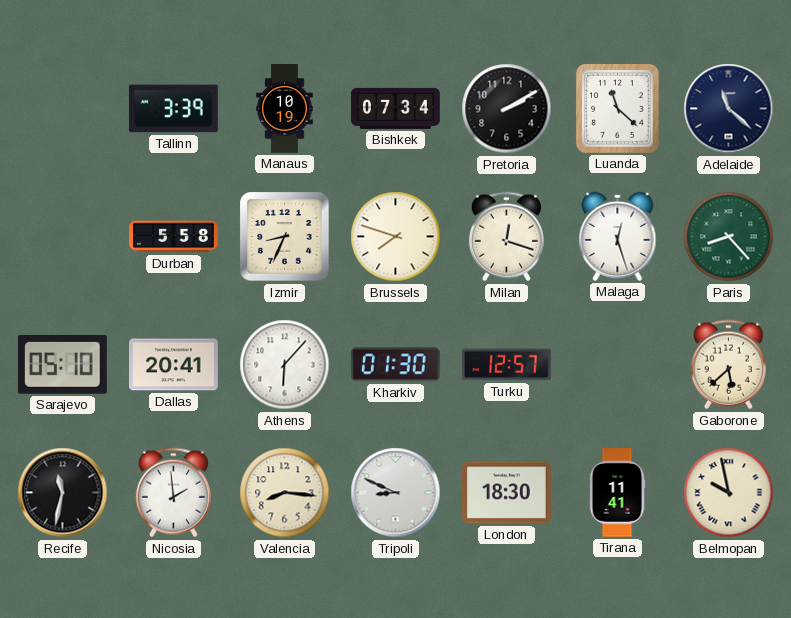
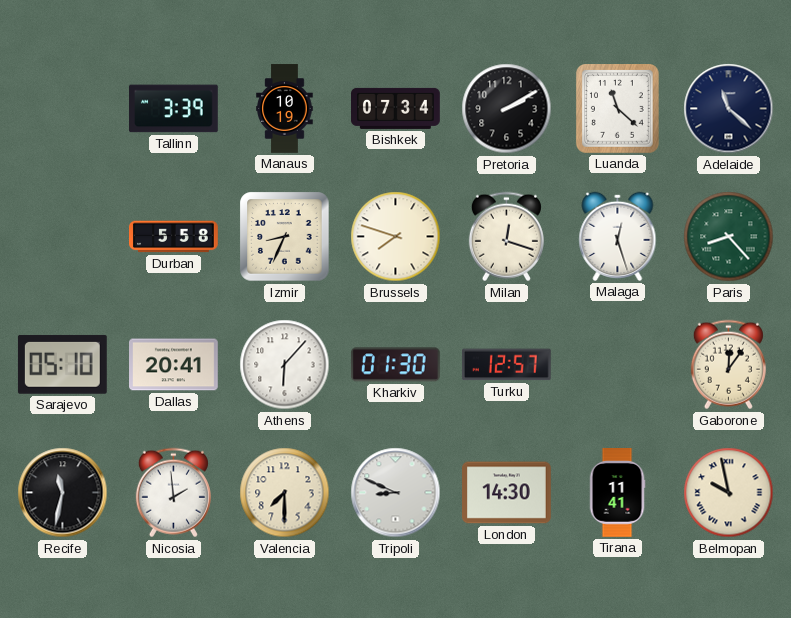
Gaborone: 5:38 -> 12:06
Valencia: 8:16 -> 7:30
London: 18:30 -> 14:30
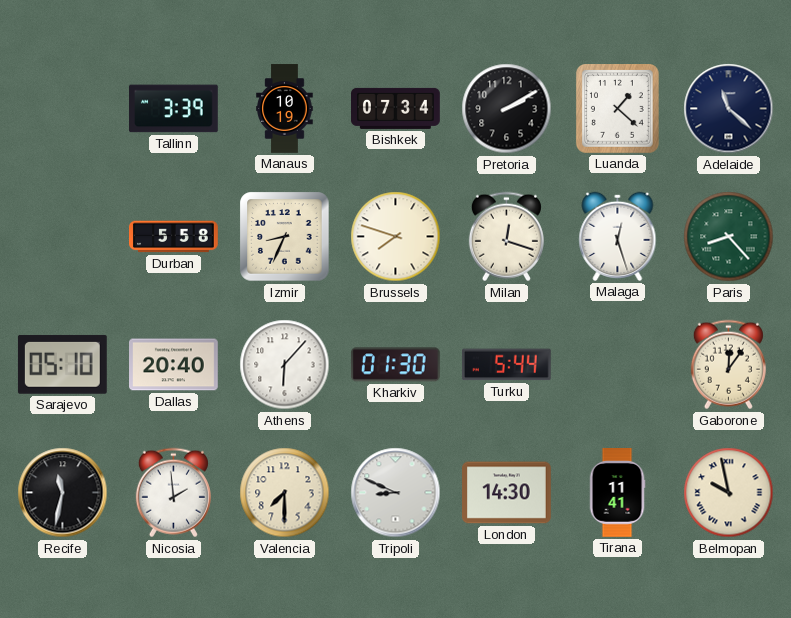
Luanda: 11:22 -> 1:22
Dallas: 20:41 -> 20:40
Turku: 12:57 -> 5:44
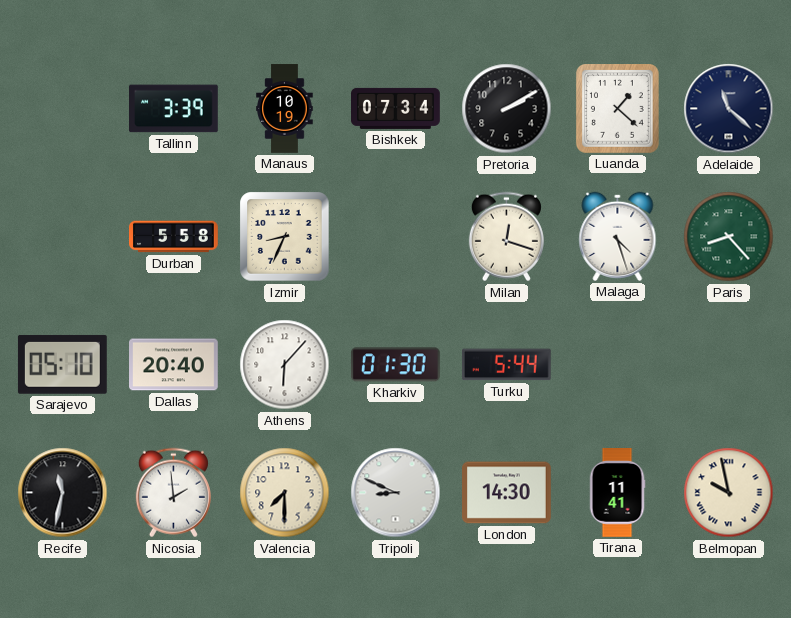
Brussels: 7:48 -> none
Malaga: 12:27 -> 4:27
Gaborone: 12:06 -> none
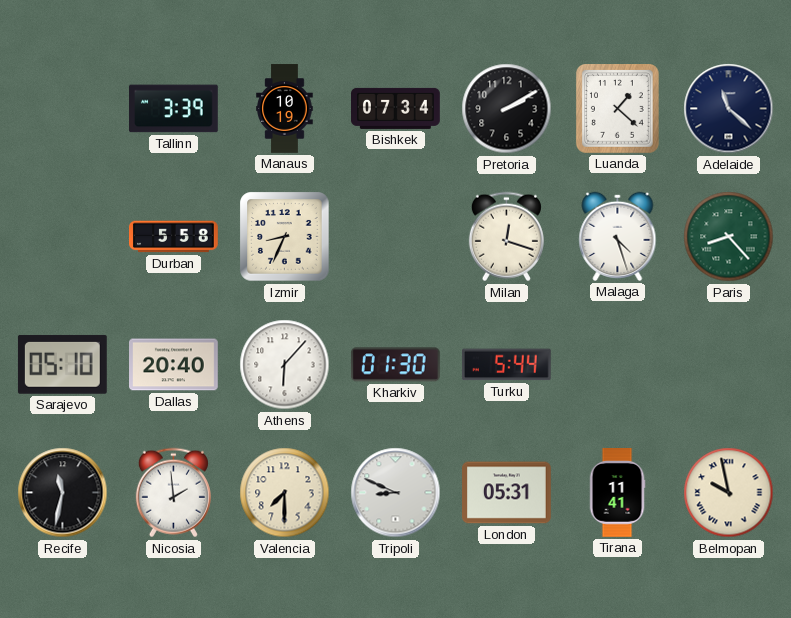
London: 14:30 -> 05:31
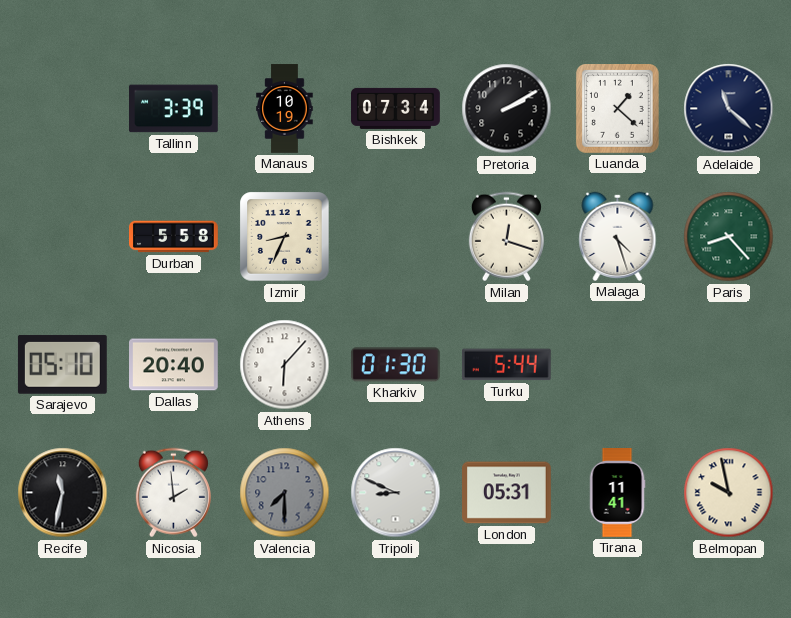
Valencia dial: cream -> grey
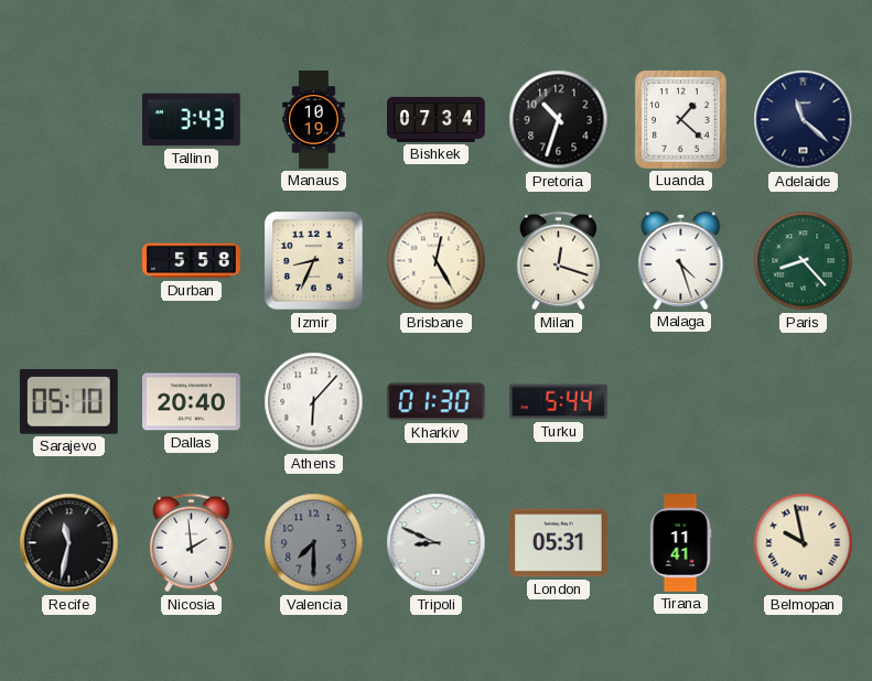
Tallinn: 3:39 -> 3:43
Pretoria: 2:10 -> 10:33
Brisbane: none -> 12:25
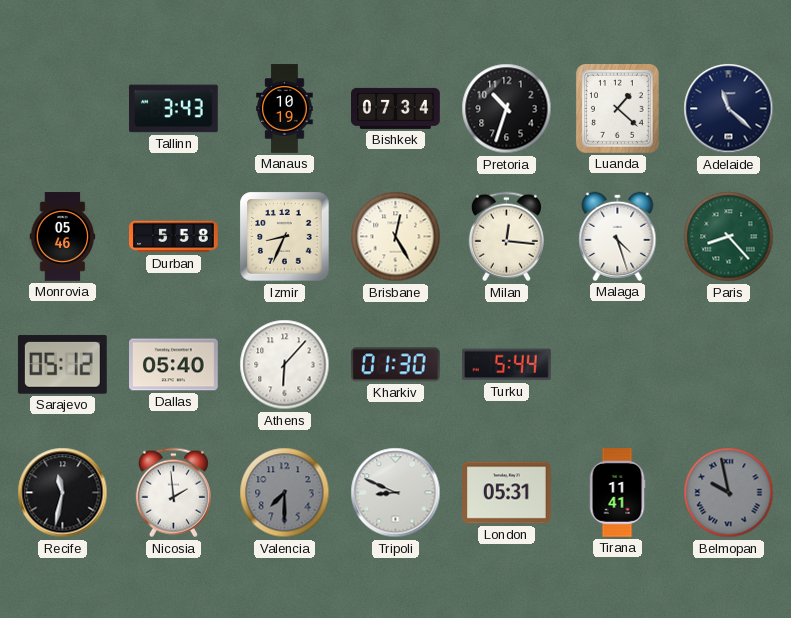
Monrovia: none -> 05:46
Milan: 12:18 -> 12:16
Sarajevo: 05:10 -> 05:12
Dallas: 20:40 -> 05:40
Belmopan dial: cream -> grey
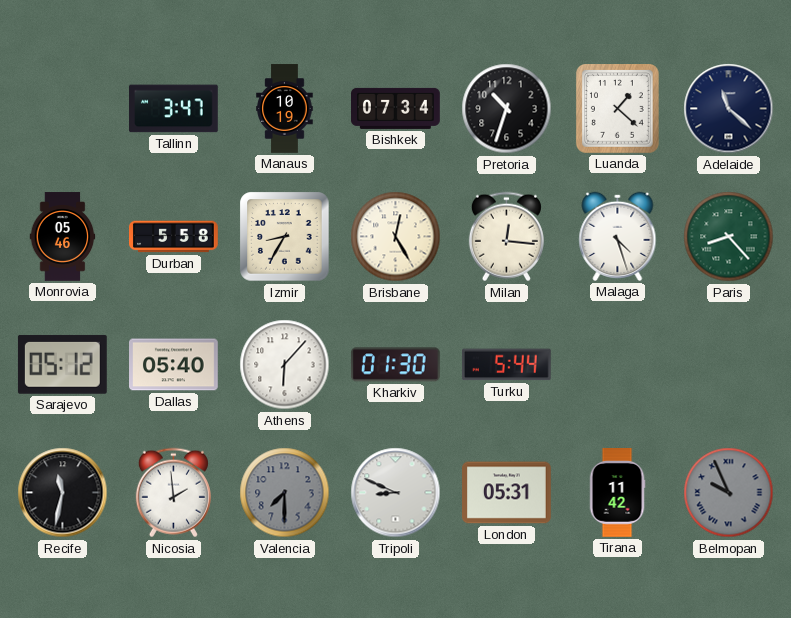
Tallinn: 3:43 -> 3:47
Izmir: 8:34 -> 8:35
Tirana: 11:41 -> 11:42
Belmopan: 9:58 -> 9:56
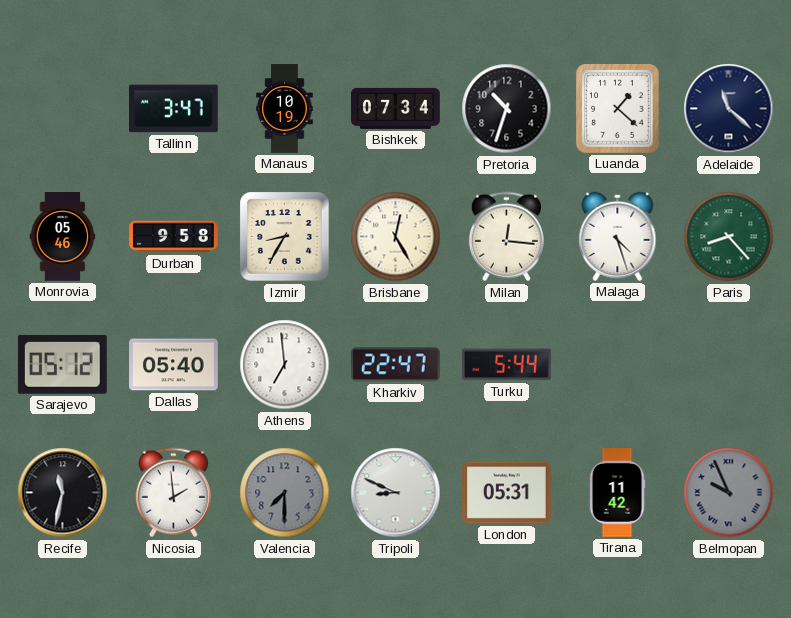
Durban: 5:58 -> 9:58
Athens: 6:07 -> 6:59
Kharkiv: 01:30 -> 22:47
